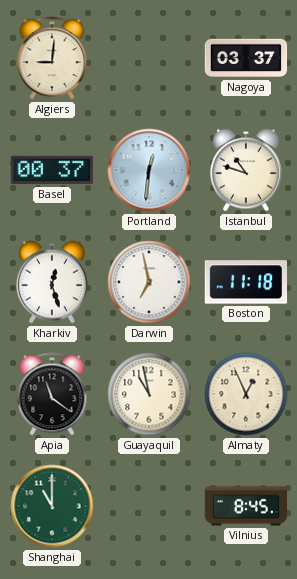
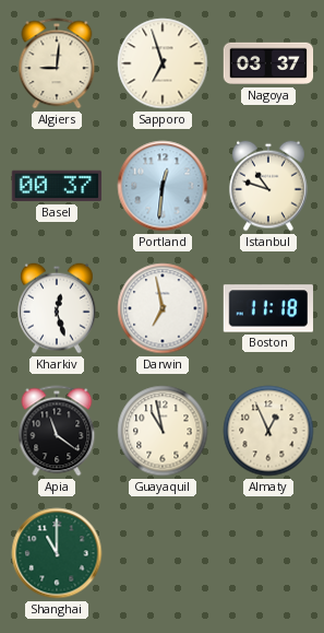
Sapporo: none -> 6:57
Vilnius: 8:45 -> none
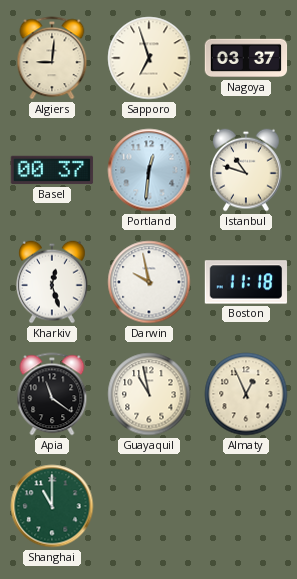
Darwin: 6:58 -> 9:58
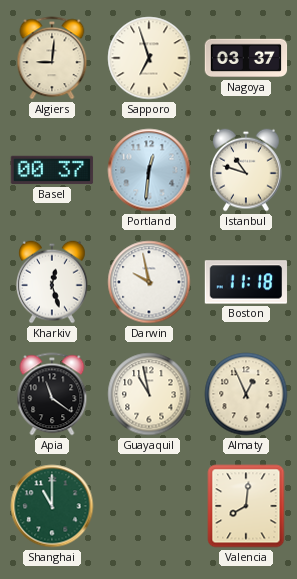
Valencia: none -> 8:01
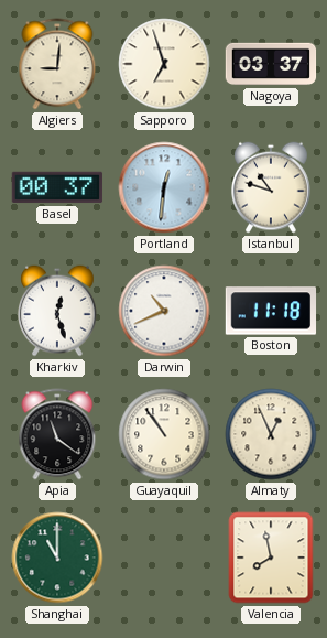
Darwin: 9:58 -> 10:41
Guayaquil: 10:58 -> 10:54
Valencia: 8:01 -> 7:58
